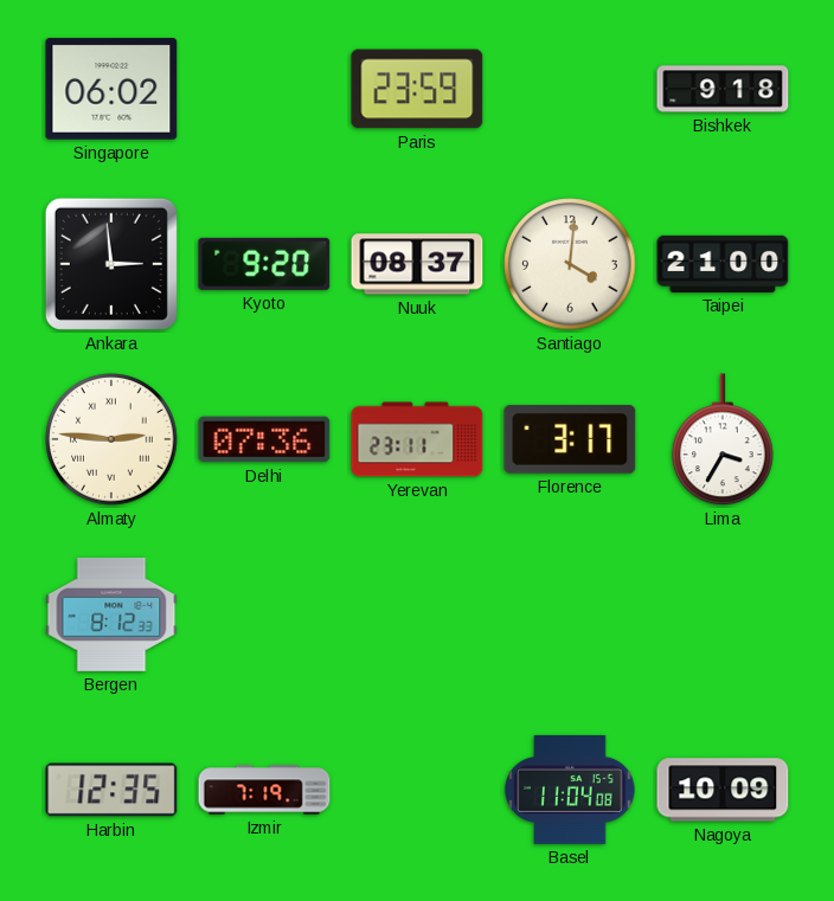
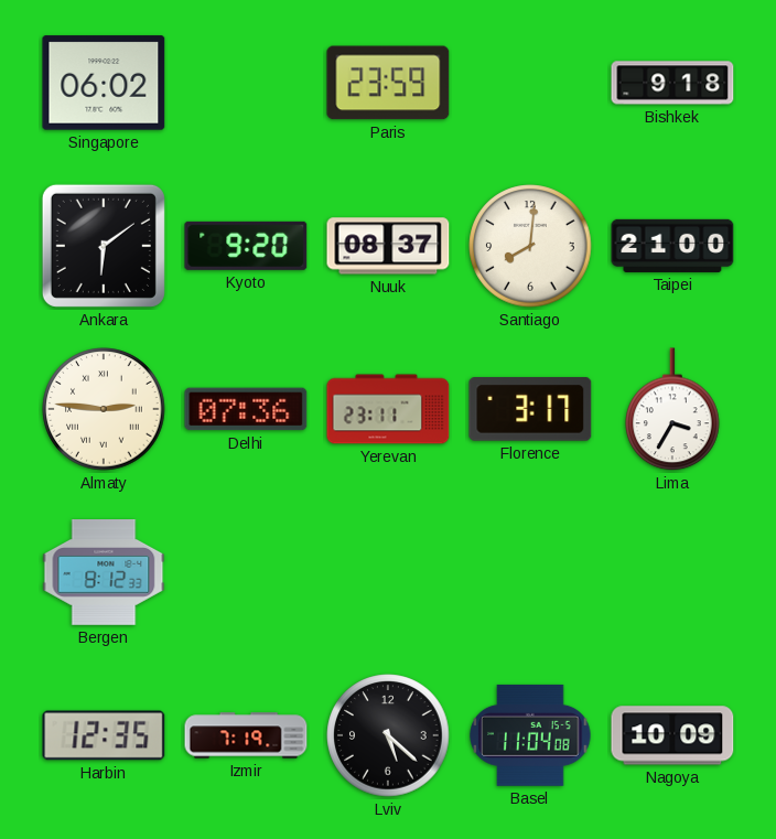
Ankara: 2:59 -> 6:09
Santiago: 4:01 -> 8:01
Lviv: none -> 5:22
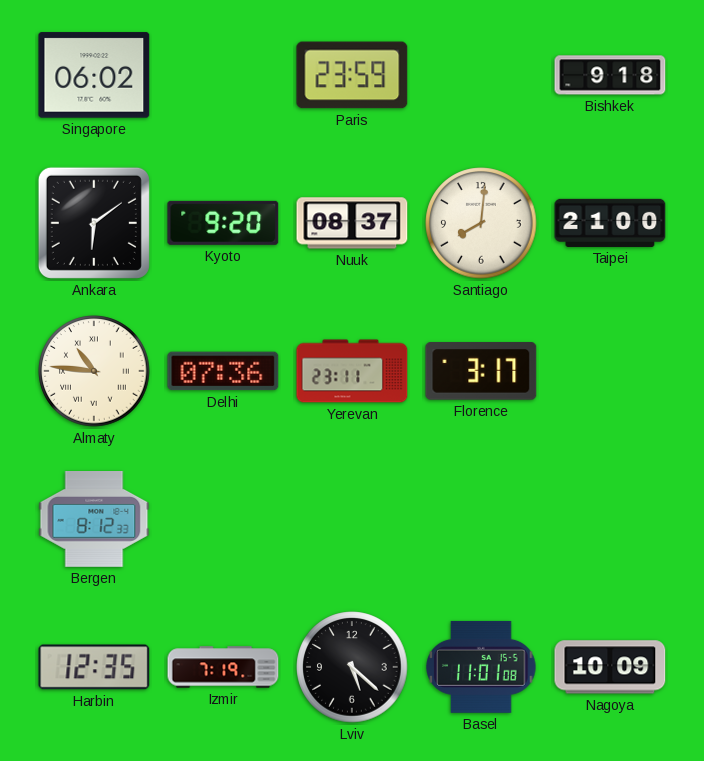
Almaty: 2:46 -> 10:46
Lima: 3:35 -> none
Basel: 11:04 -> 11:01
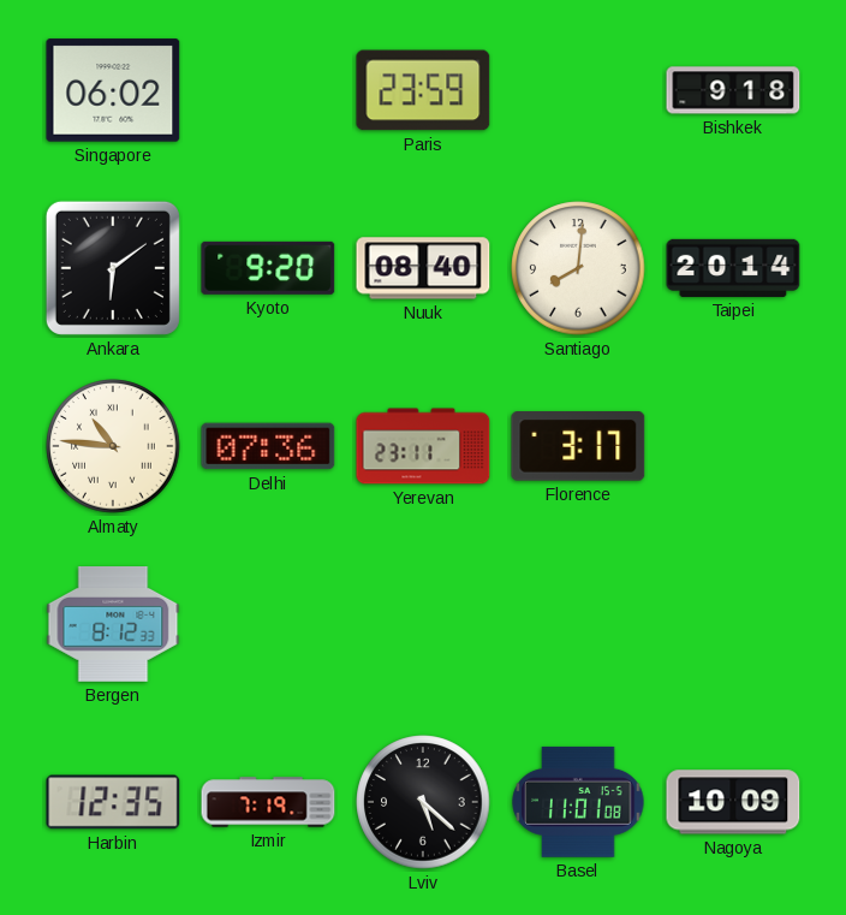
Nuuk: 08:37 -> 08:40
Taipei: 21:00 -> 20:14
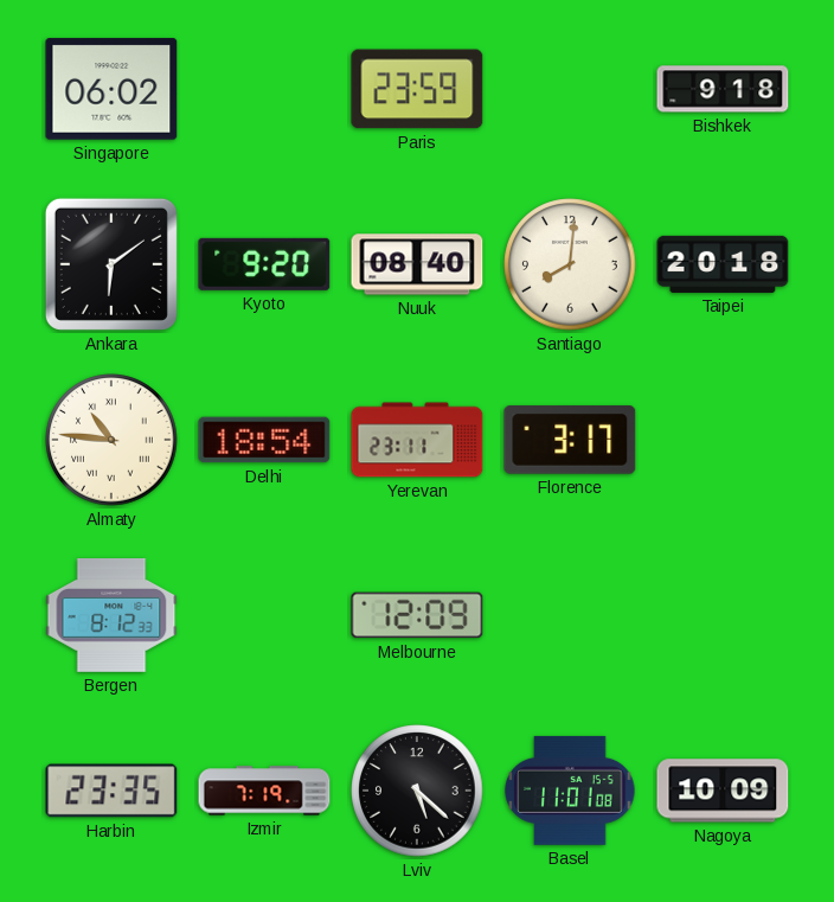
Taipei: 20:14 -> 20:18
Delhi: 07:36 -> 18:54
Melbourne: none -> 12:09
Harbin: 12:35 -> 23:35
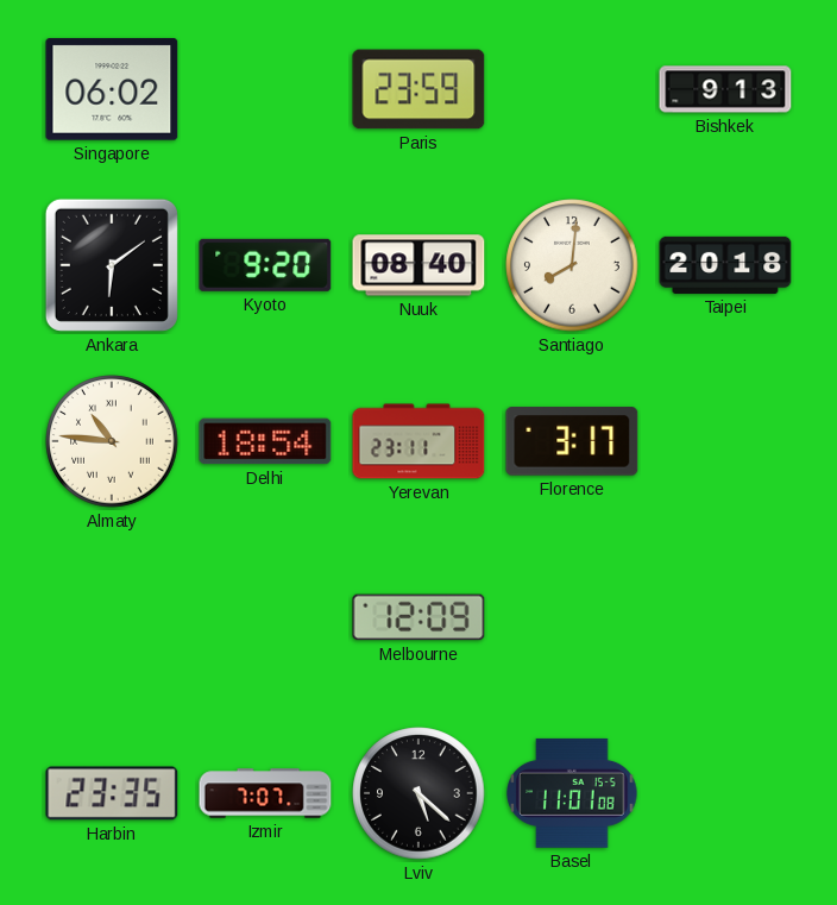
Bishkek: 9:18 -> 9:13
Bergen: 8:12 -> none
Izmir: 7:19 -> 7:07
Nagoya: 10:09 -> none
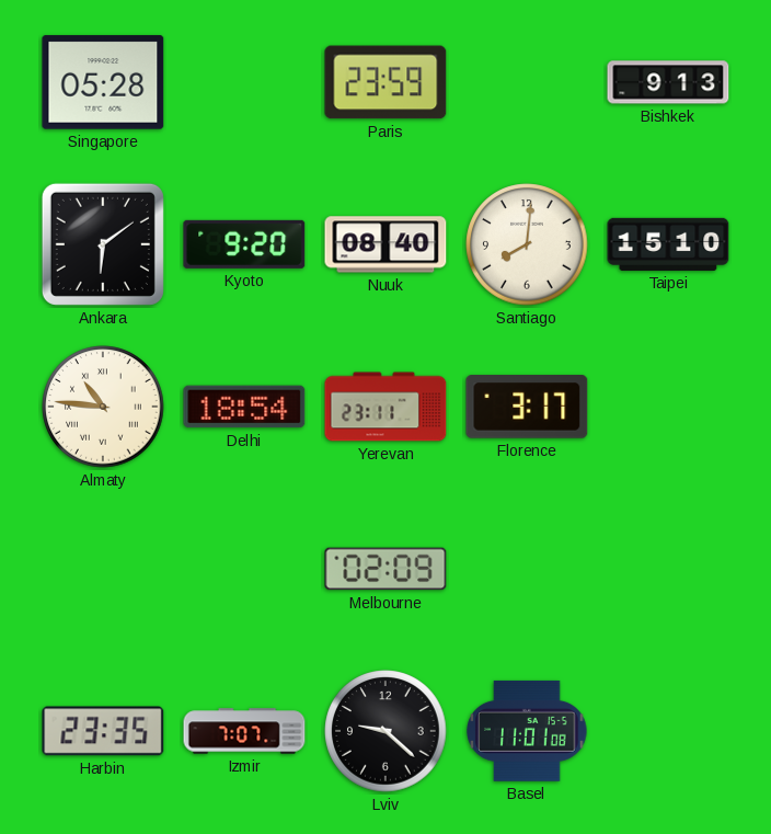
Singapore: 06:02 -> 05:28
Taipei: 20:18 -> 15:10
Melbourne: 12:09 -> 02:09
Lviv: 5:22 -> 9:22
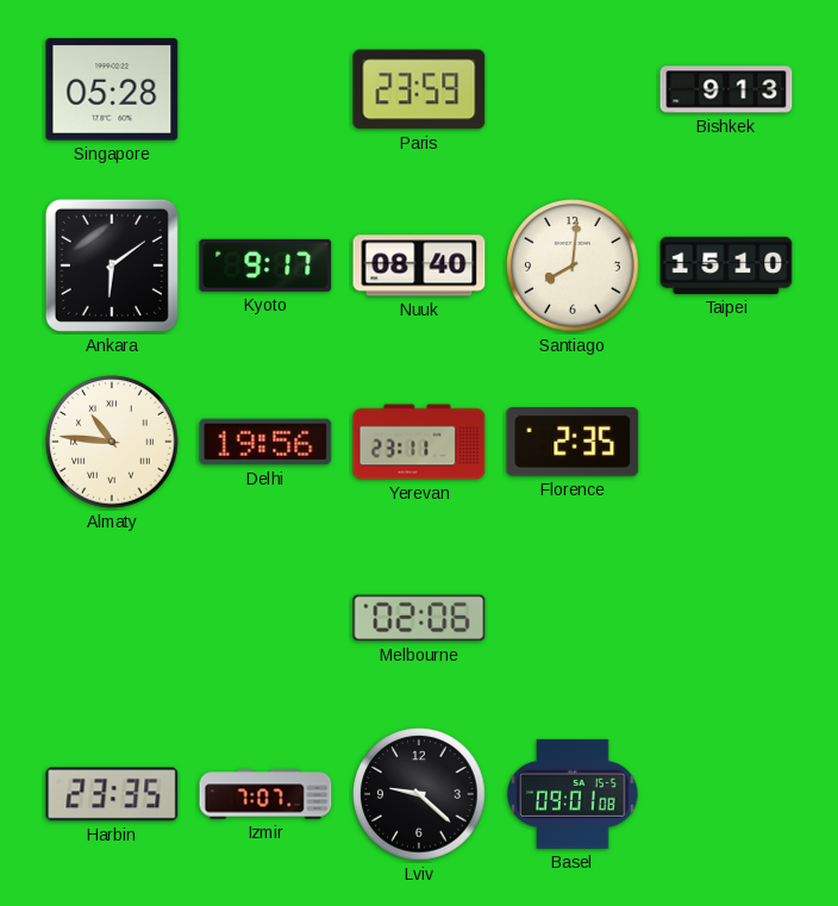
Kyoto: 9:20 -> 9:17
Delhi: 18:54 -> 19:56
Florence: 3:17 -> 2:35
Melbourne: 02:09 -> 02:06
Basel: 11:01 -> 09:01
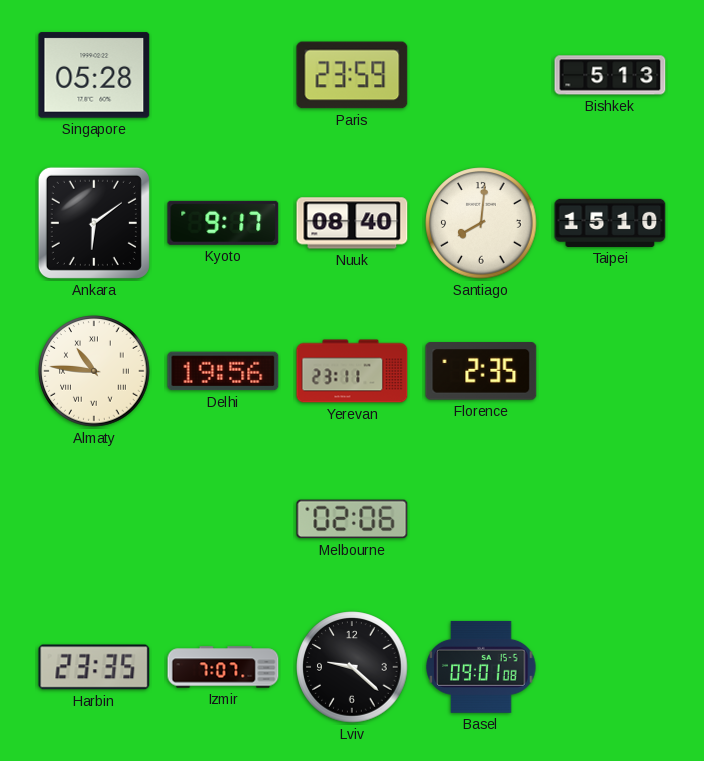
Bishkek: 9:13 -> 5:13
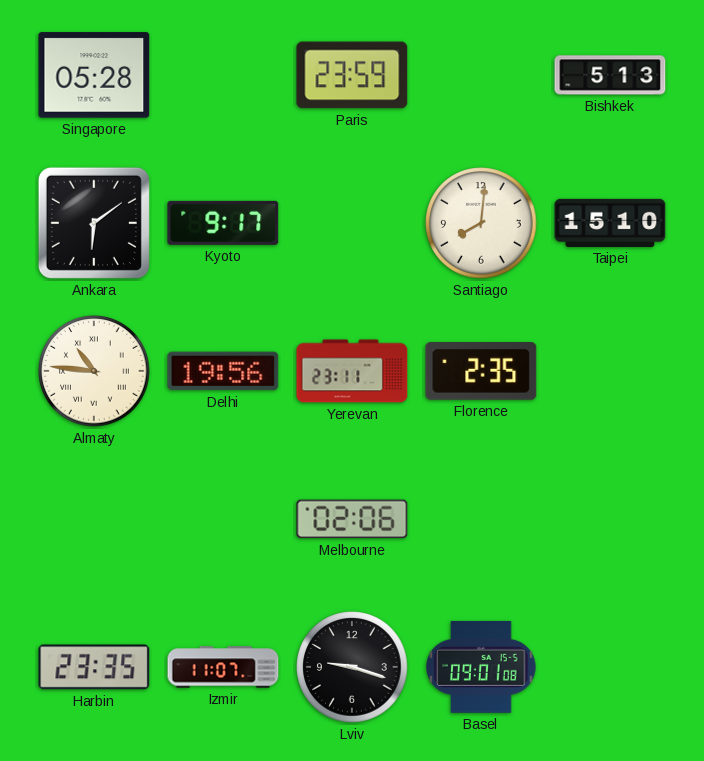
Nuuk: 08:40 -> none
Izmir: 7:07 -> 11:07
Lviv: 9:22 -> 9:18
